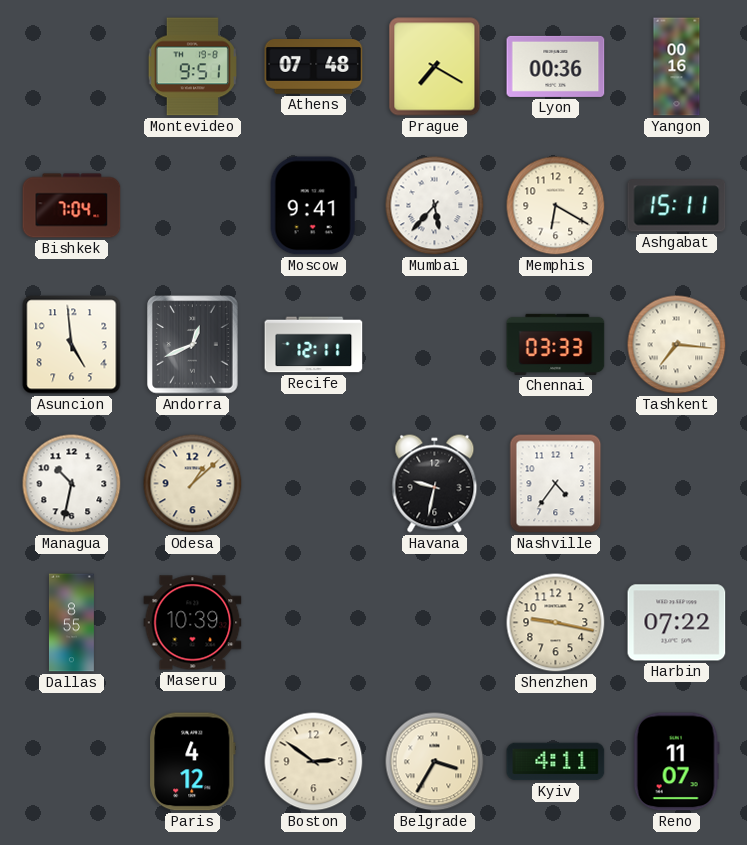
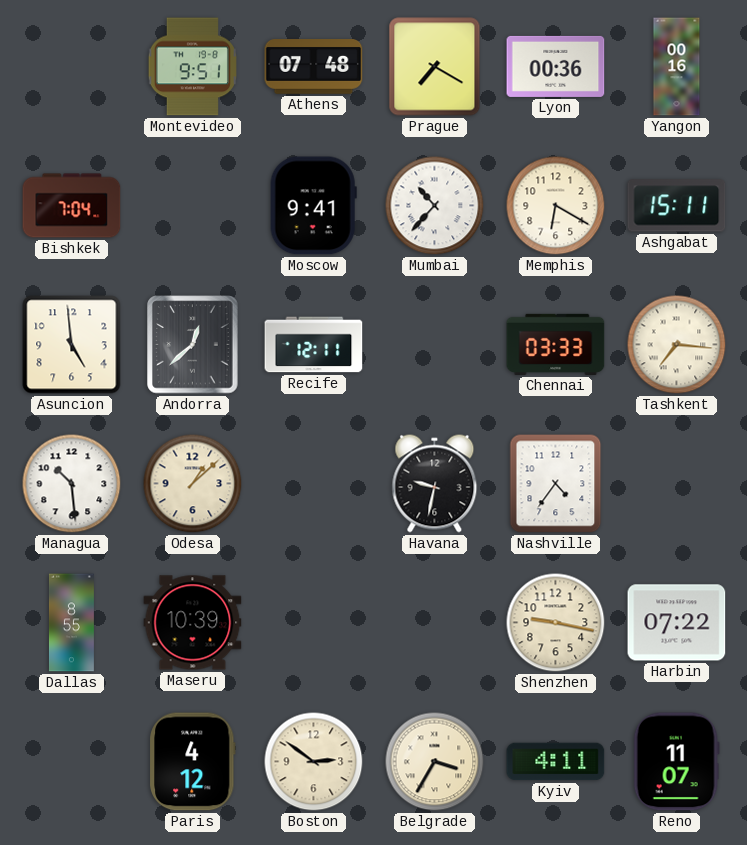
Mumbai: 5:37 -> 10:37
Andorra: 12:41 -> 12:38
Managua: 10:32 -> 10:29
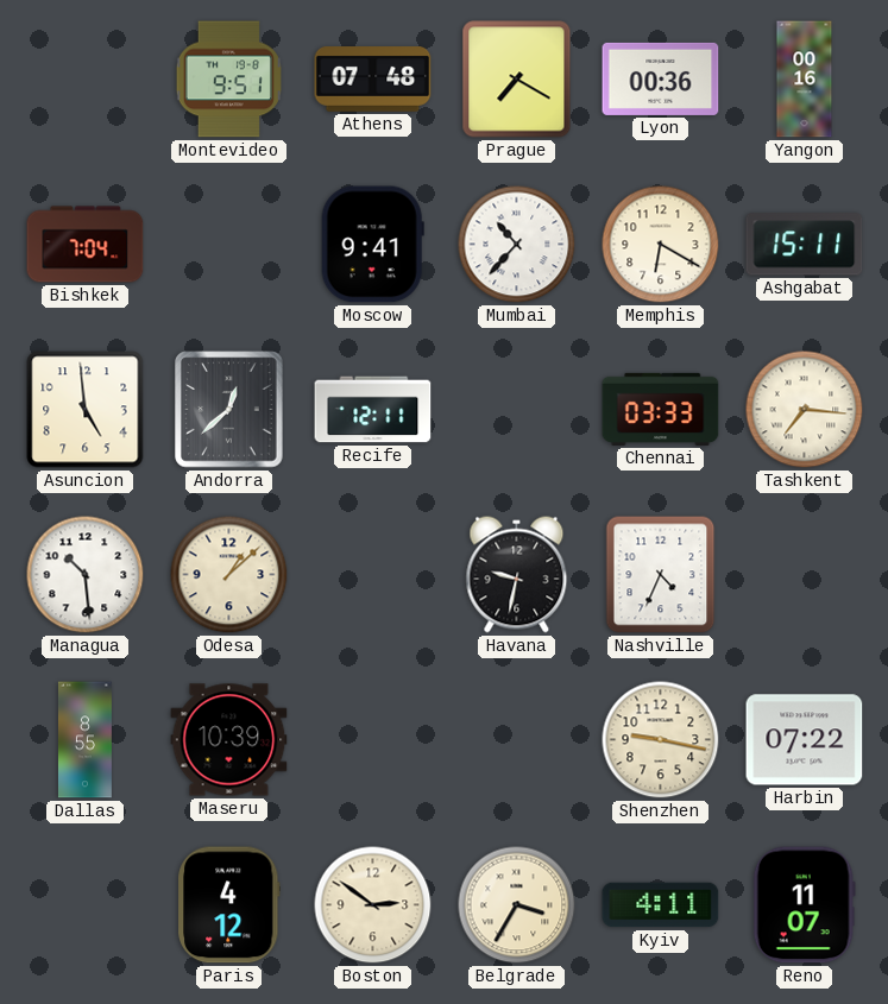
Nashville: 4:36 -> 4:34
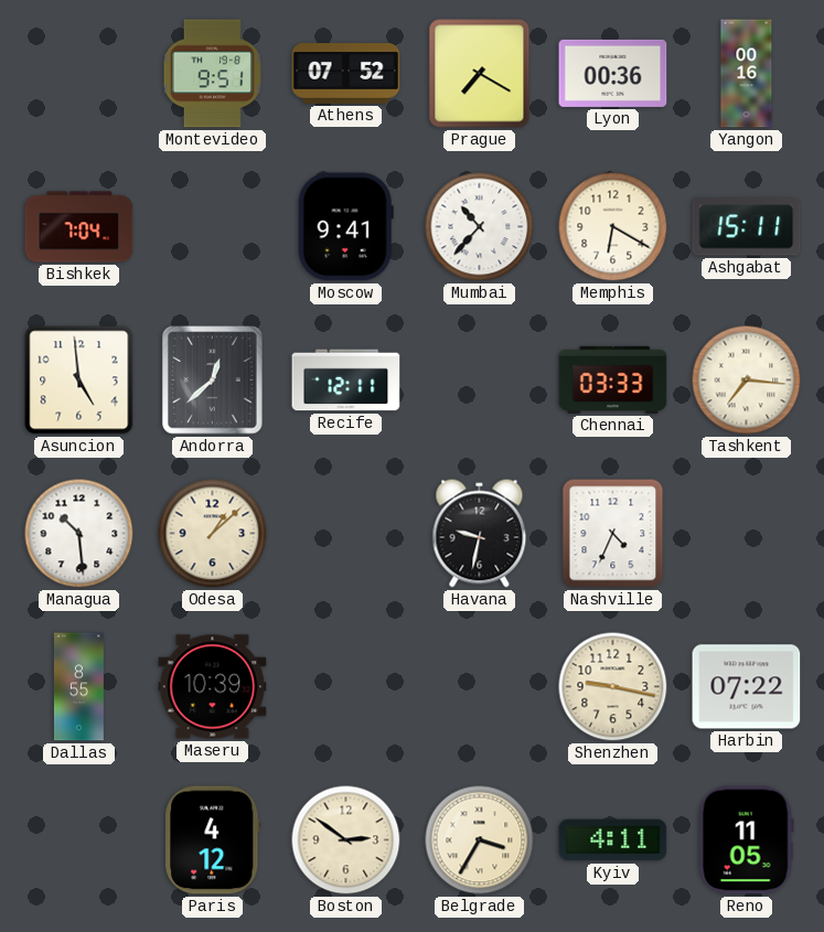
Athens: 07:48 -> 07:52
Reno: 11:07 -> 11:05
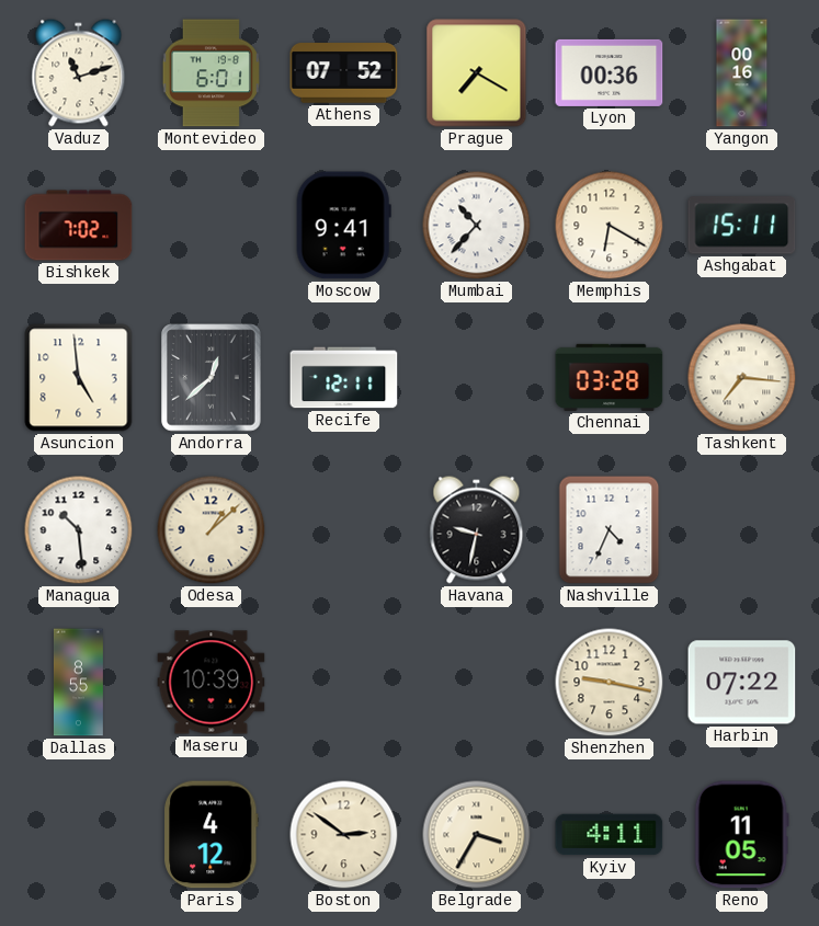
Vaduz: none -> 11:12
Montevideo: 9:51 -> 6:01
Bishkek: 7:04 -> 7:02
Chennai: 03:33 -> 03:28
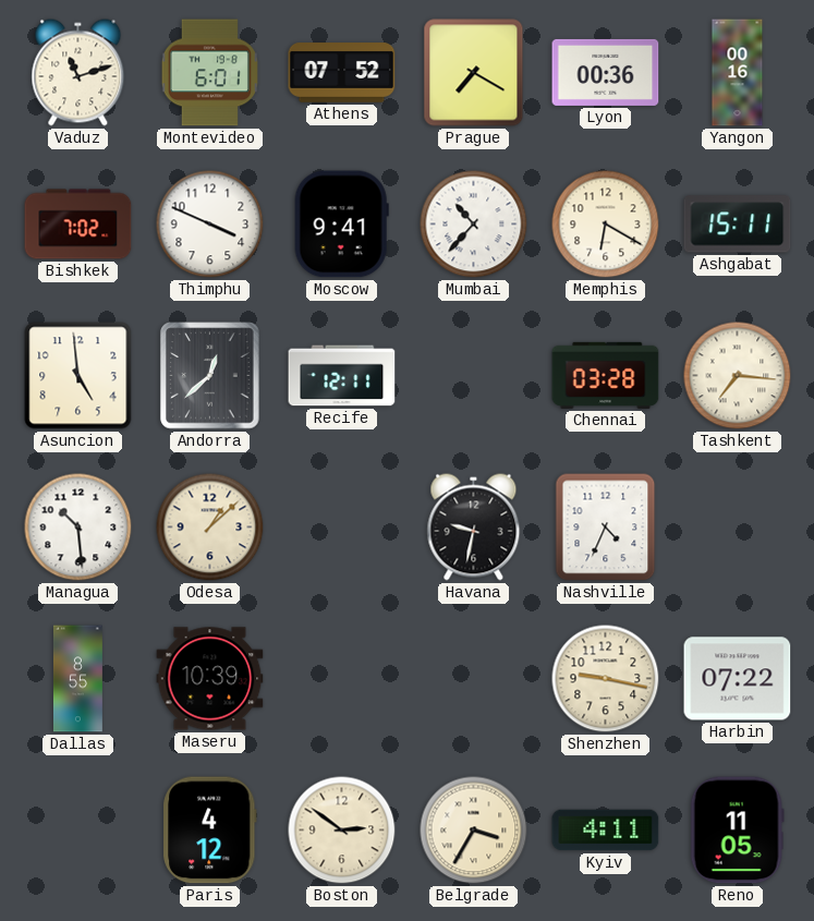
Thimphu: none -> 3:49
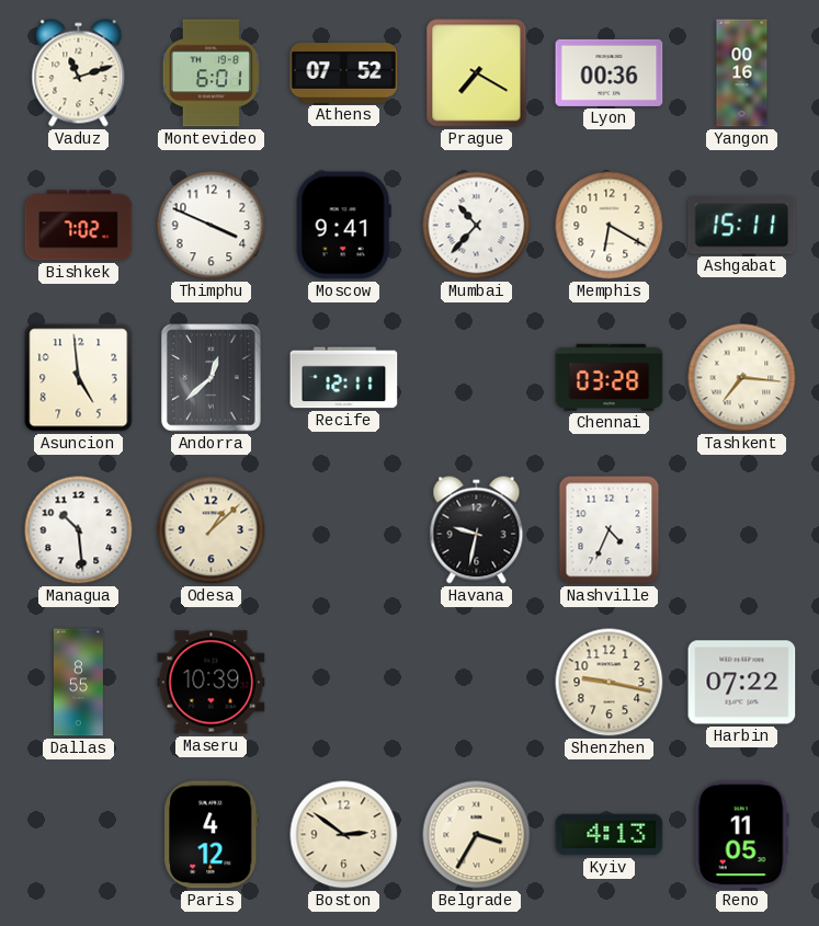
Kyiv: 4:11 -> 4:13
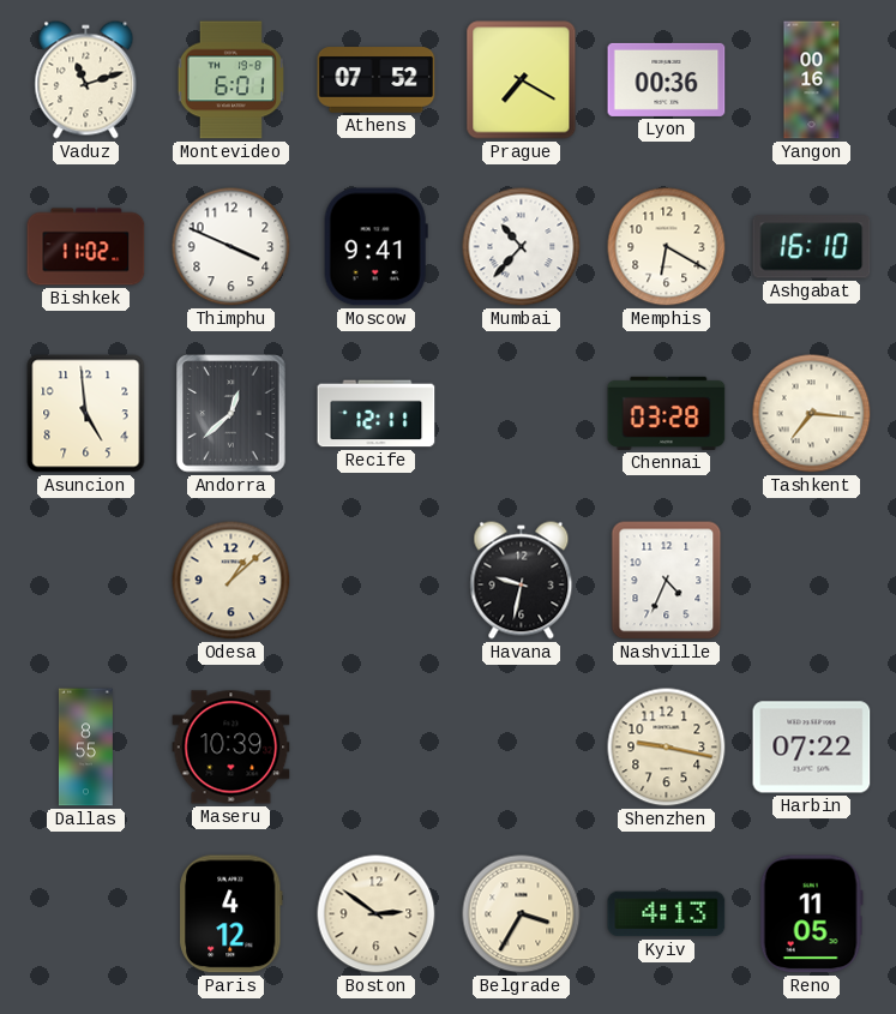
Bishkek: 7:02 -> 11:02
Ashgabat: 15:11 -> 16:10
Managua: 10:29 -> none
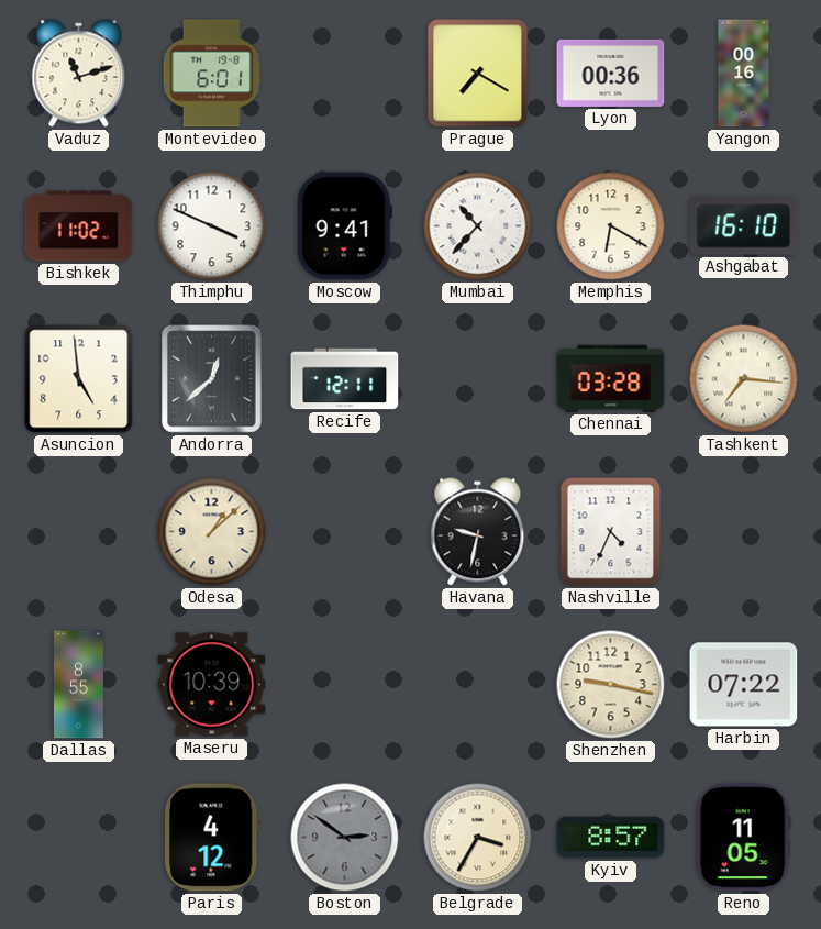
Athens: 07:52 -> none
Boston dial: cream -> grey
Kyiv: 4:13 -> 8:57
